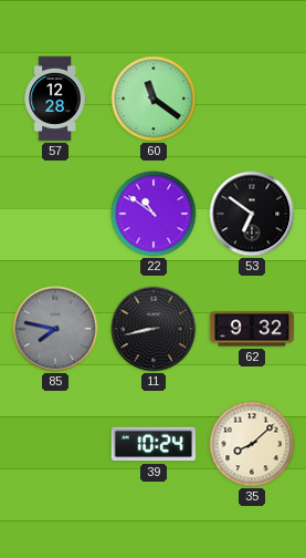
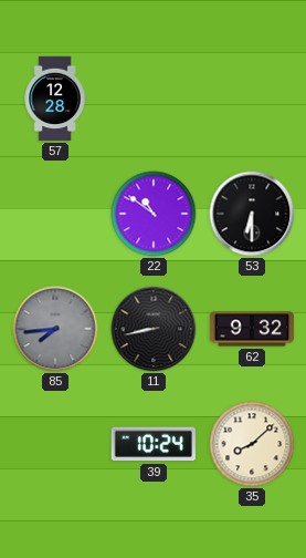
60: 11:21 -> none
53: 6:51 -> 6:30
85: 7:47 -> 7:44
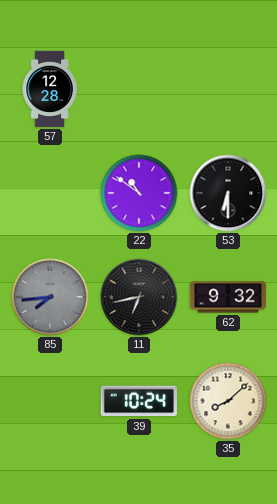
11: 8:43 -> 6:43
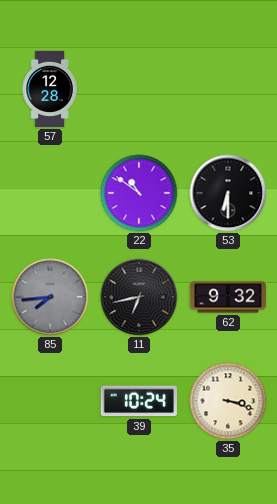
35: 8:08 -> 3:18
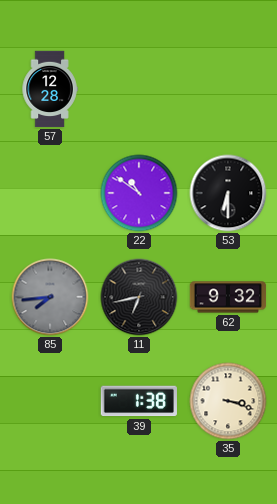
39: 10:24 -> 1:38
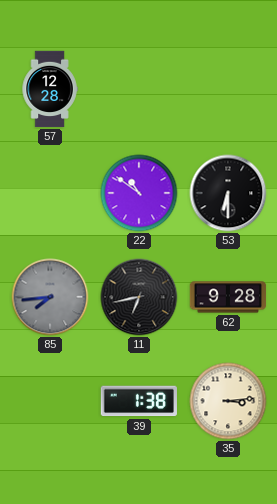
62: 9:32 -> 9:28
35: 3:18 -> 3:14
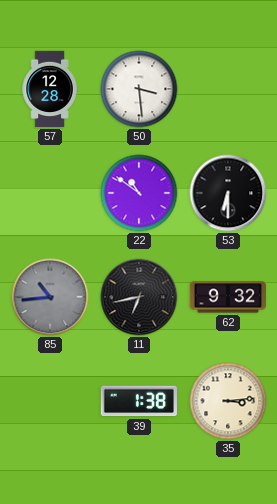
50: none -> 3:29
85: 7:44 -> 10:44
62: 9:28 -> 9:32
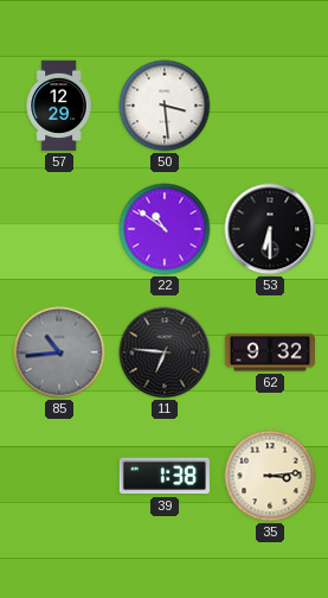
57: 12:28 -> 12:29
11: 6:43 -> 6:46
